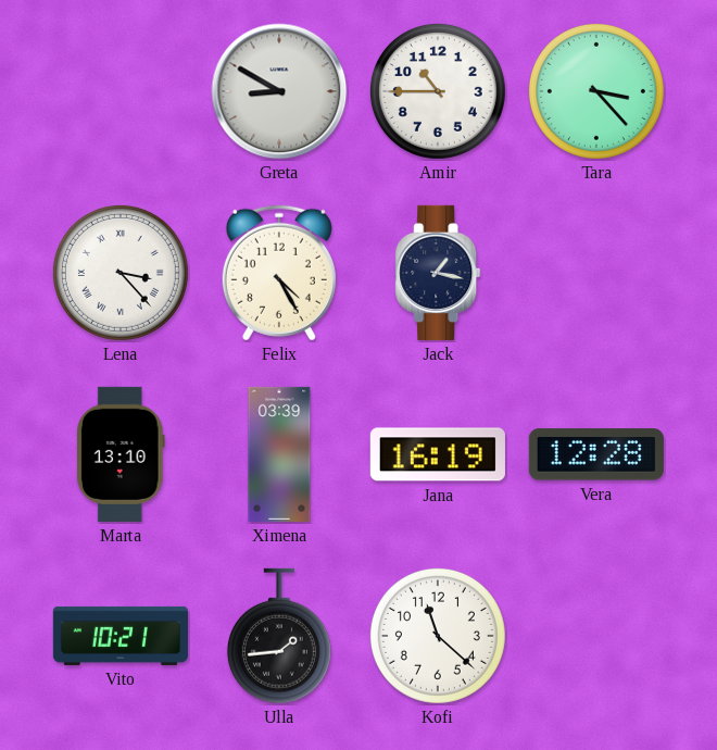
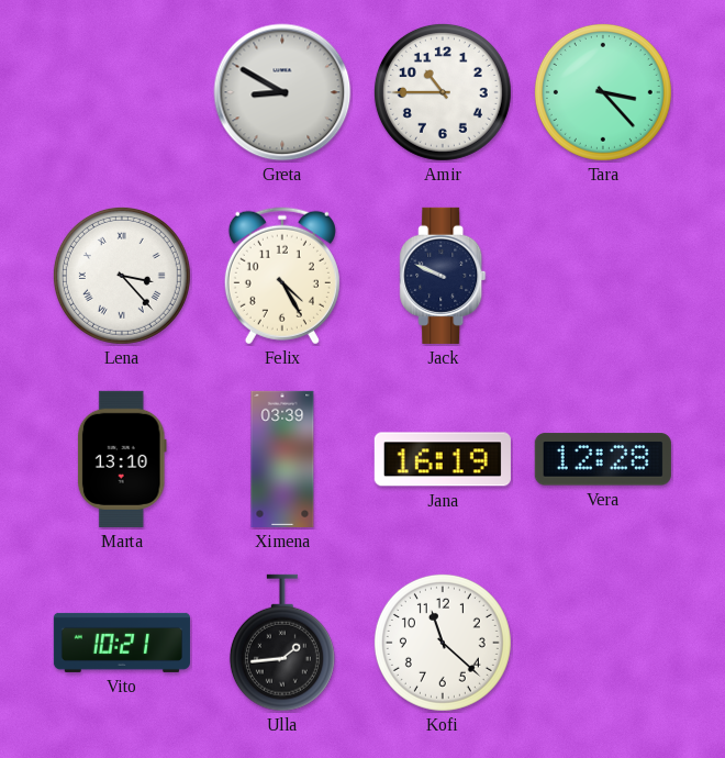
Jack: 1:17 -> 9:49
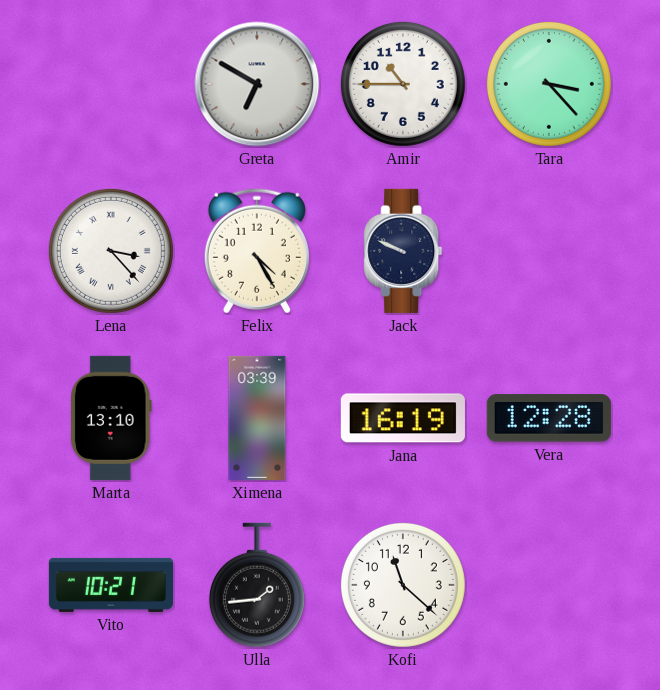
Greta: 8:50 -> 6:50
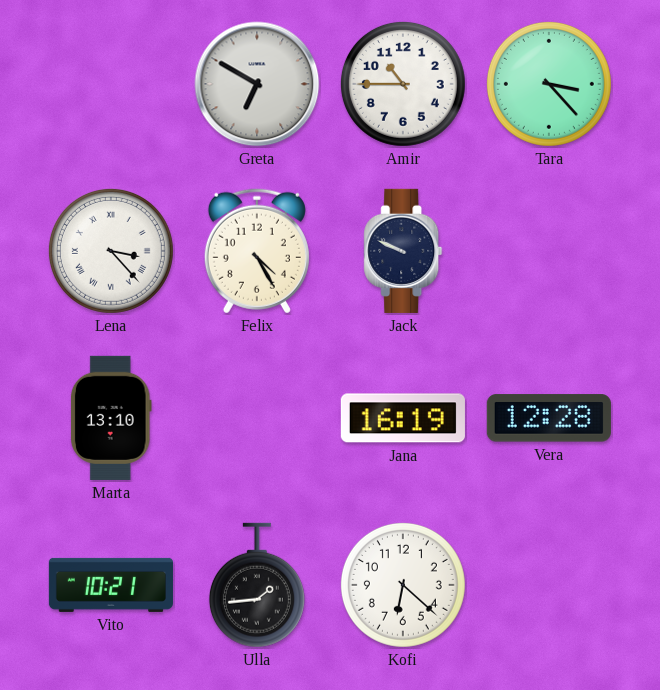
Ximena: 03:39 -> none
Kofi: 11:22 -> 6:22
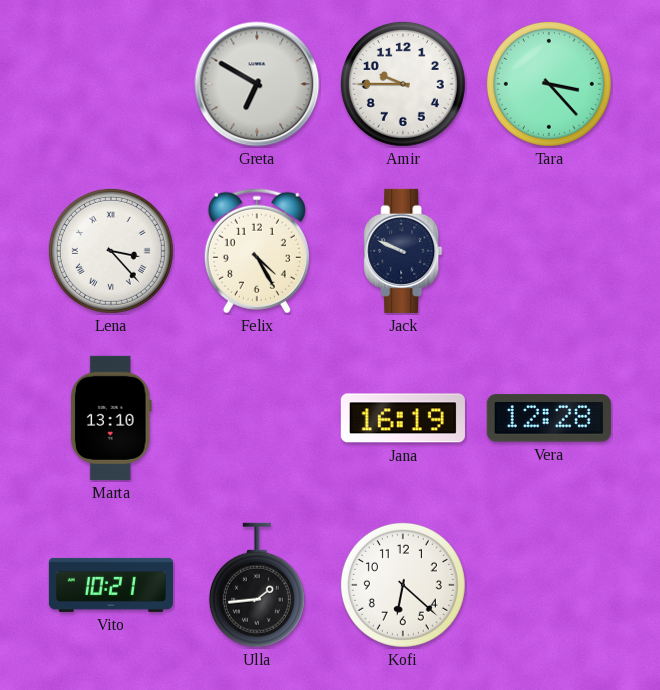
Amir: 10:45 -> 9:45
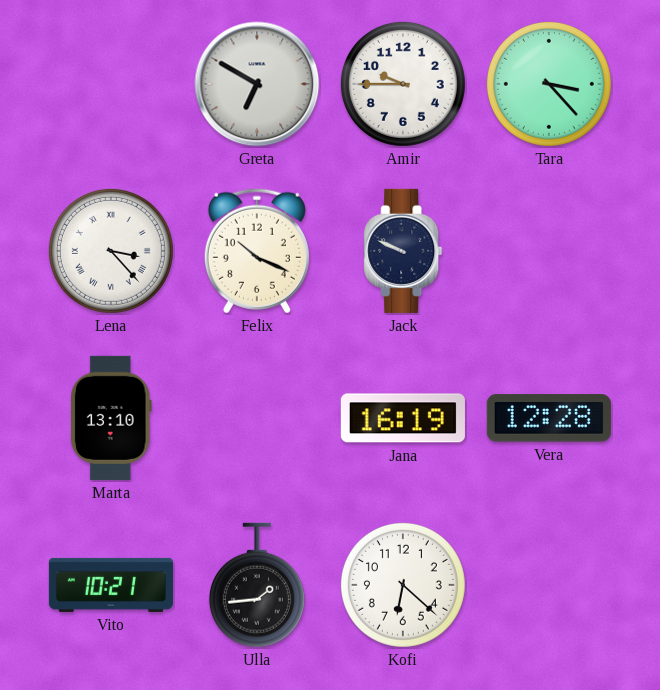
Felix: 4:25 -> 10:19
